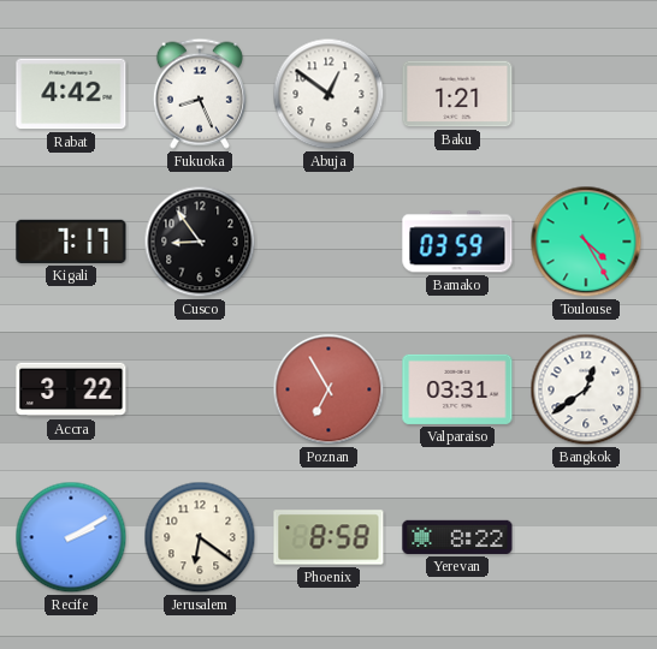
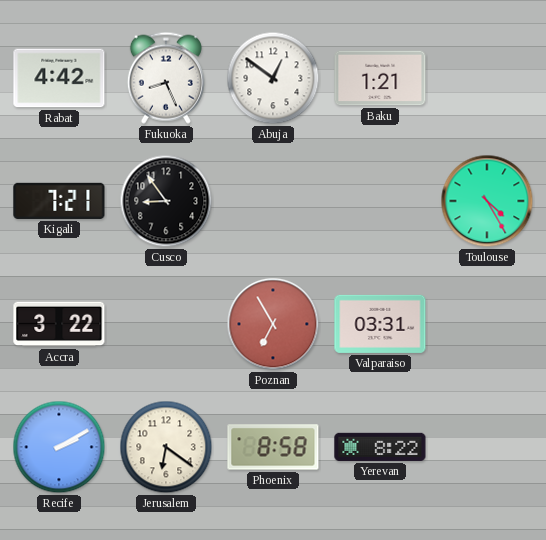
Kigali: 7:17 -> 7:21
Bamako: 03:59 -> none
Bangkok: 12:39 -> none
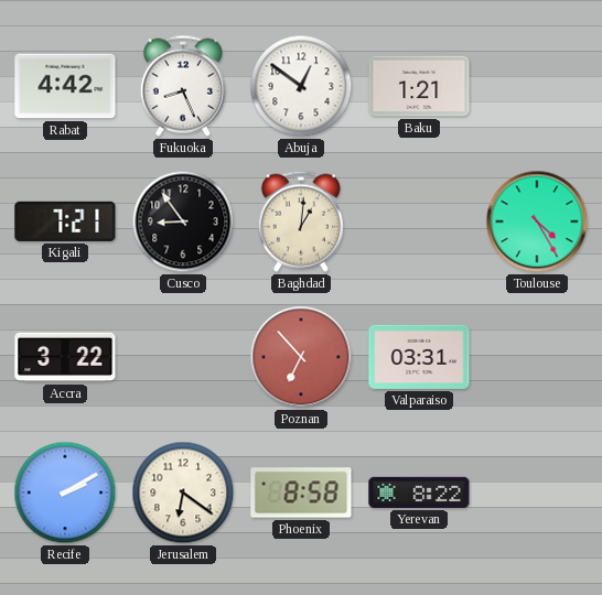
Baghdad: none -> 1:01
Poznan: 6:55 -> 6:53
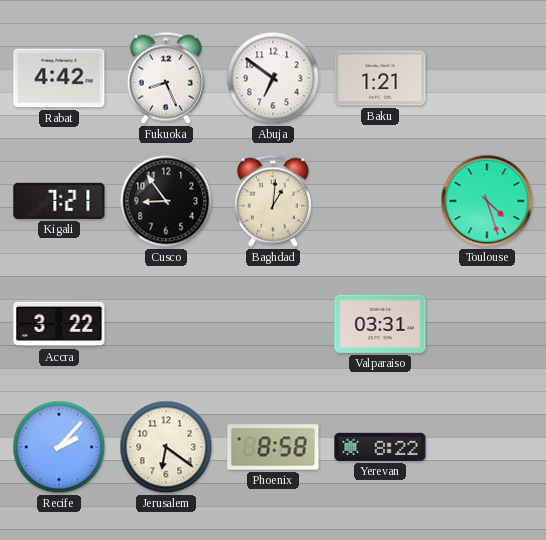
Abuja: 12:51 -> 6:51
Toulouse: 4:25 -> 4:27
Poznan: 6:53 -> none
Recife: 2:10 -> 2:07
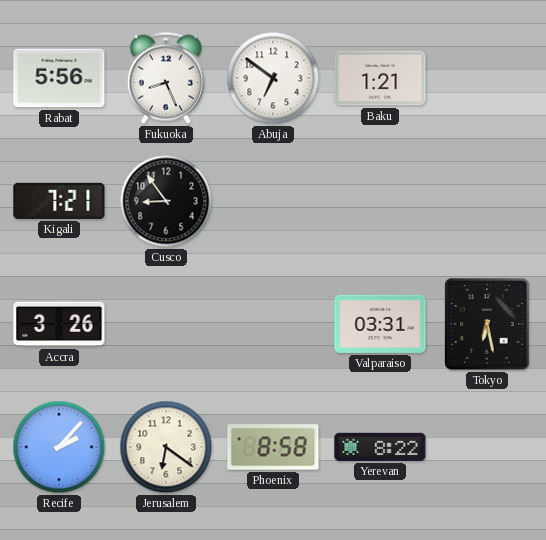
Rabat: 4:42 -> 5:56
Baghdad: 1:01 -> none
Toulouse: 4:27 -> none
Accra: 3:22 -> 3:26
Tokyo: none -> 6:28
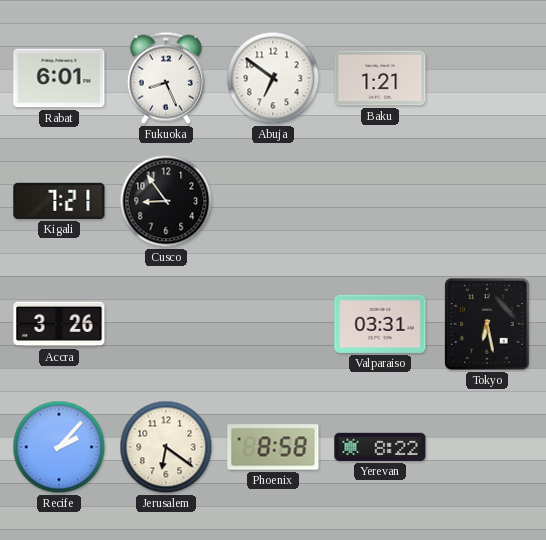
Rabat: 5:56 -> 6:01
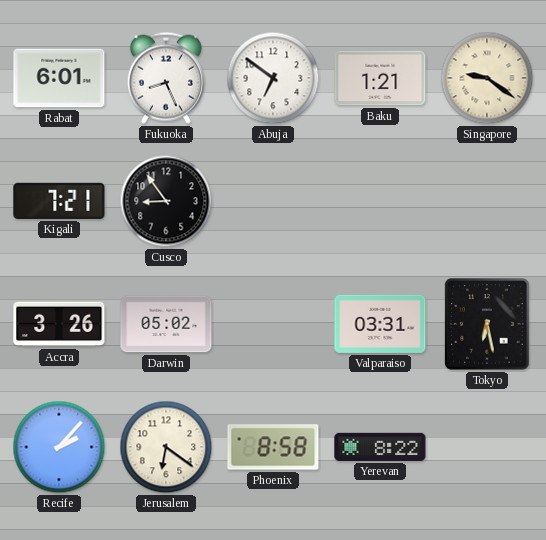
Singapore: none -> 9:21
Darwin: none -> 05:02
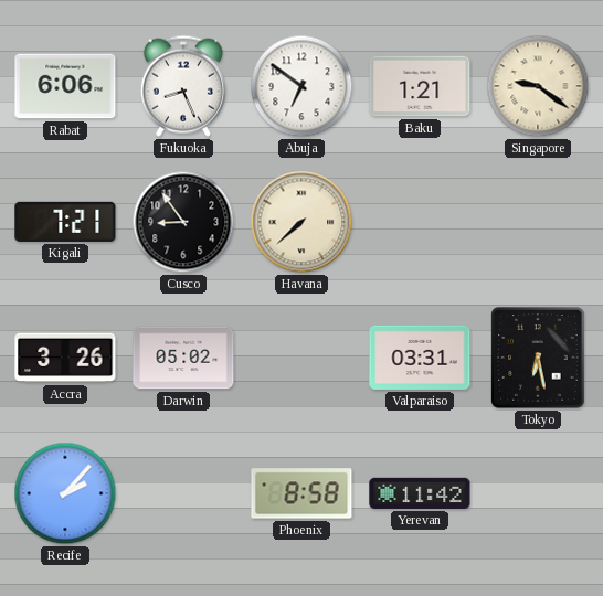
Rabat: 6:01 -> 6:06
Havana: none -> 7:38
Jerusalem: 6:21 -> none
Yerevan: 8:22 -> 11:42
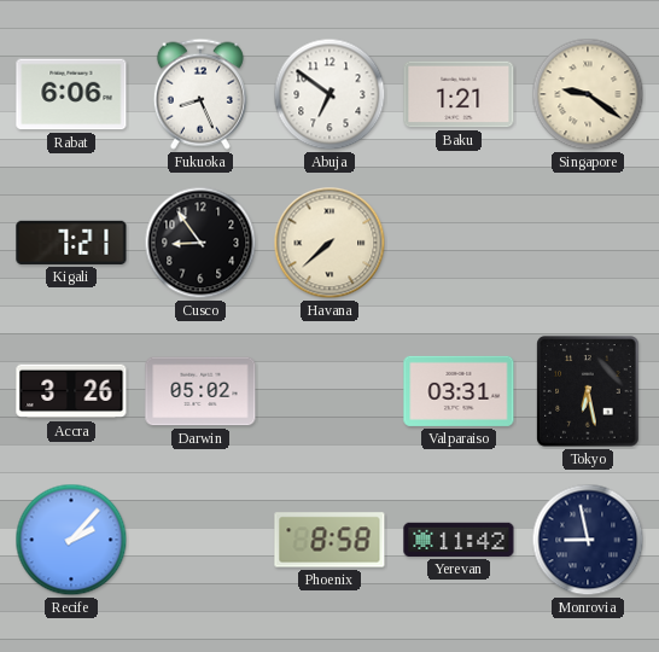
Monrovia: none -> 8:58
